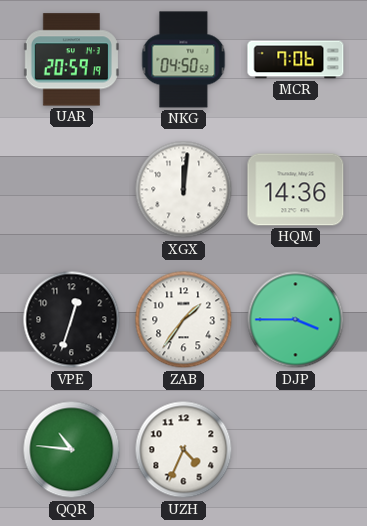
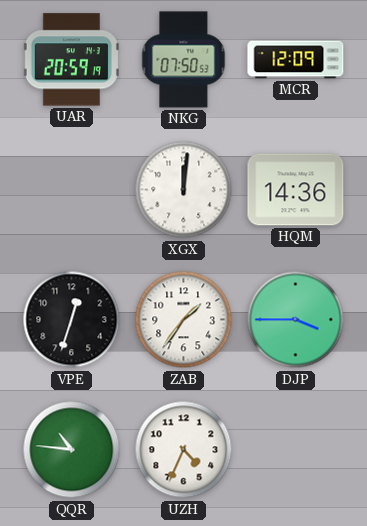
NKG: 04:50 -> 07:50
MCR: 7:06 -> 12:09
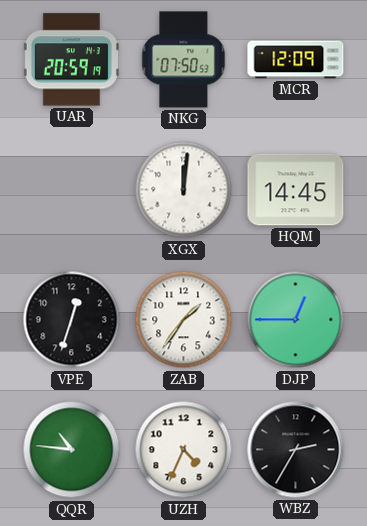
HQM: 14:36 -> 14:45
DJP: 3:45 -> 12:45
WBZ: none -> 2:35
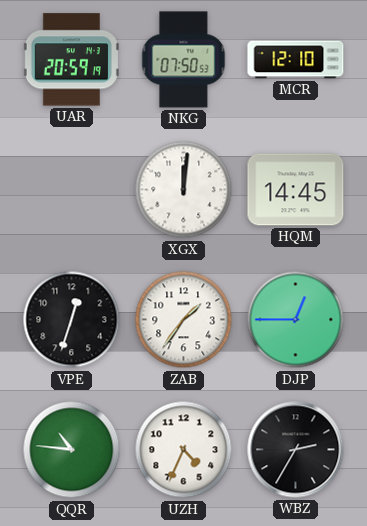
MCR: 12:09 -> 12:10
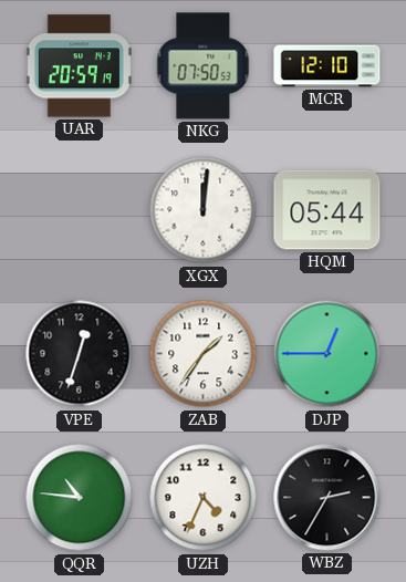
HQM: 14:45 -> 05:44
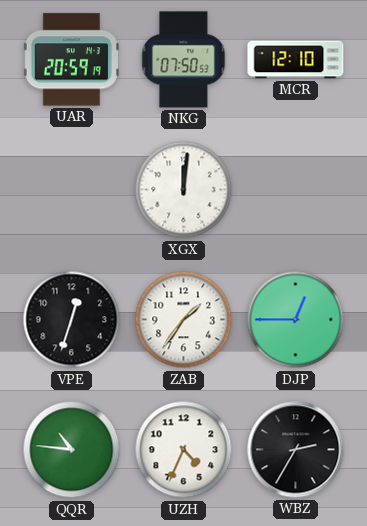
HQM: 05:44 -> none
